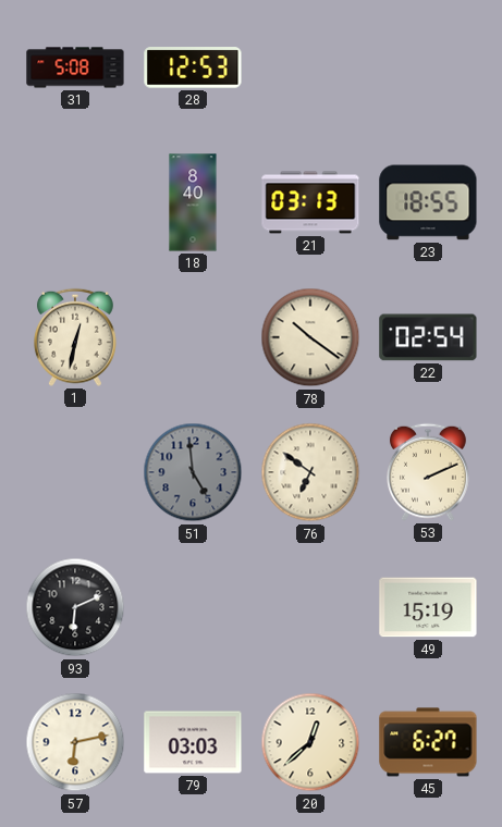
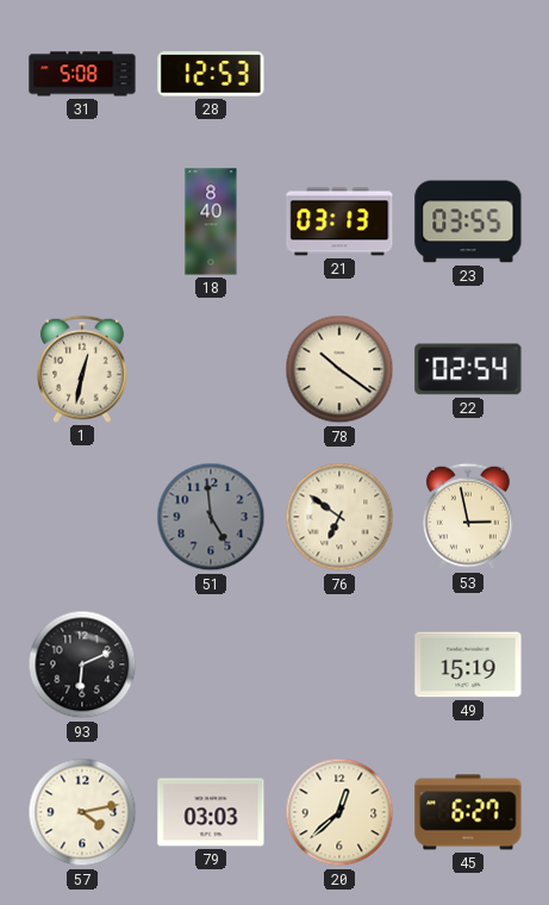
23: 18:55 -> 03:55
53: 2:11 -> 2:58
57: 6:13 -> 4:13
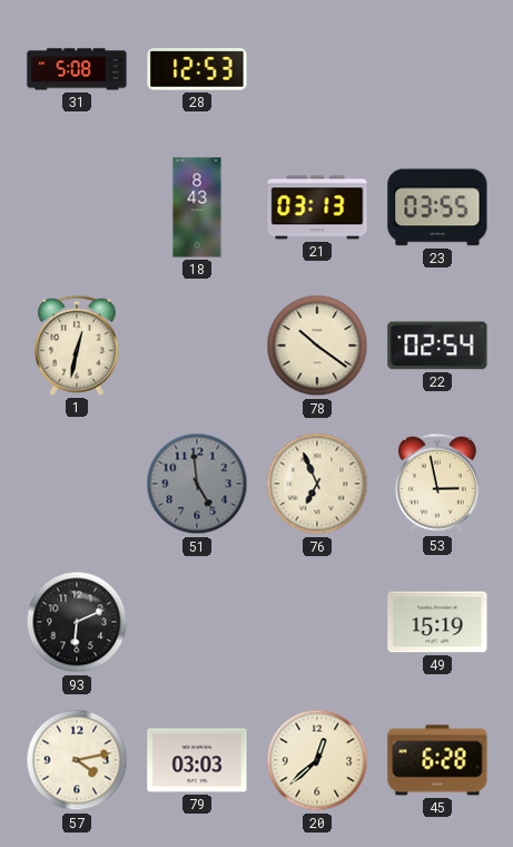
18: 8:40 -> 8:43
76: 6:51 -> 6:56
45: 6:27 -> 6:28
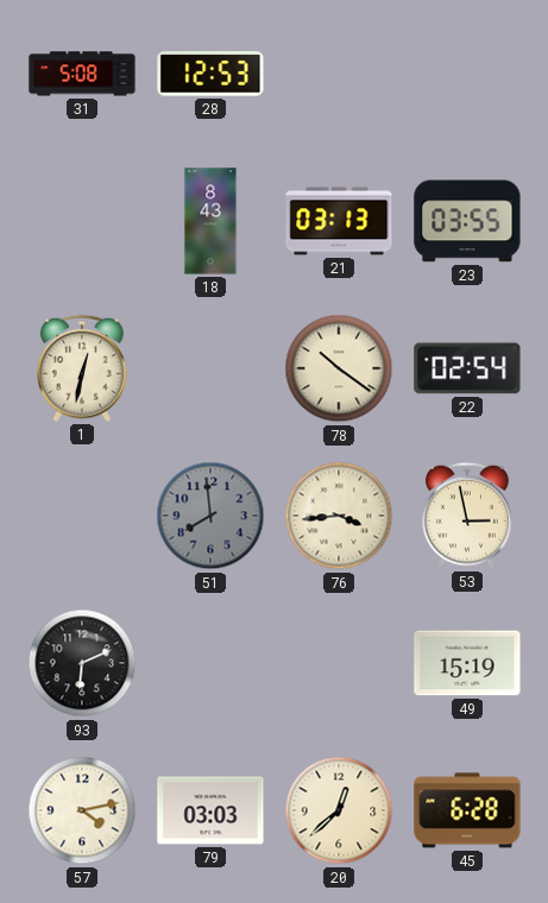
51: 4:59 -> 7:59
76: 6:56 -> 3:44
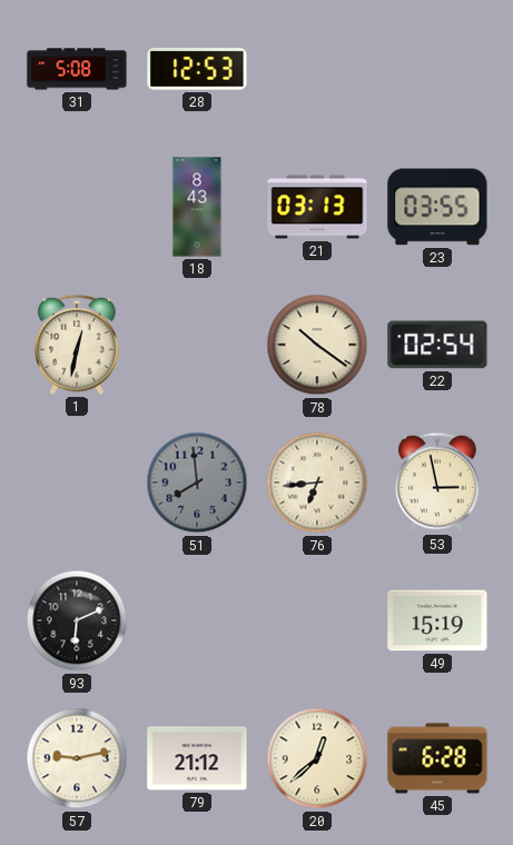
76: 3:44 -> 6:44
57: 4:13 -> 9:13
79: 03:03 -> 21:12
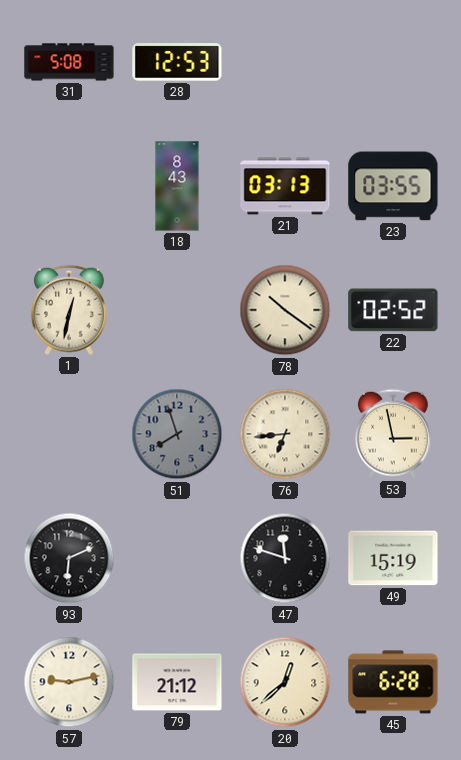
22: 02:54 -> 02:52
51: 7:59 -> 7:57
47: none -> 11:48
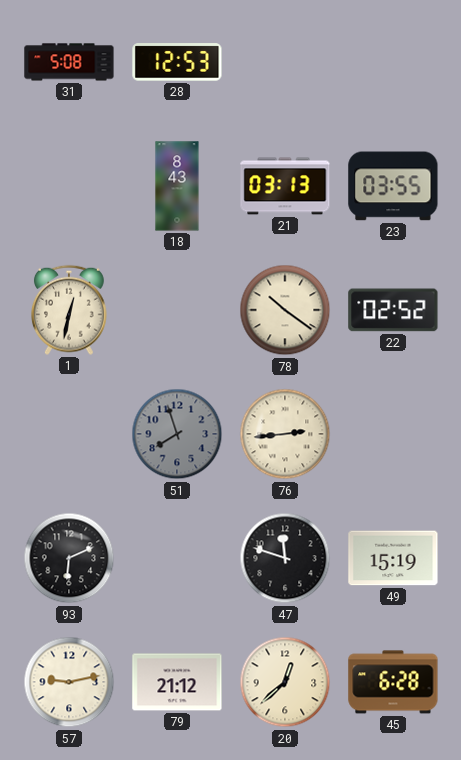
76: 6:44 -> 2:44
53: 2:58 -> none
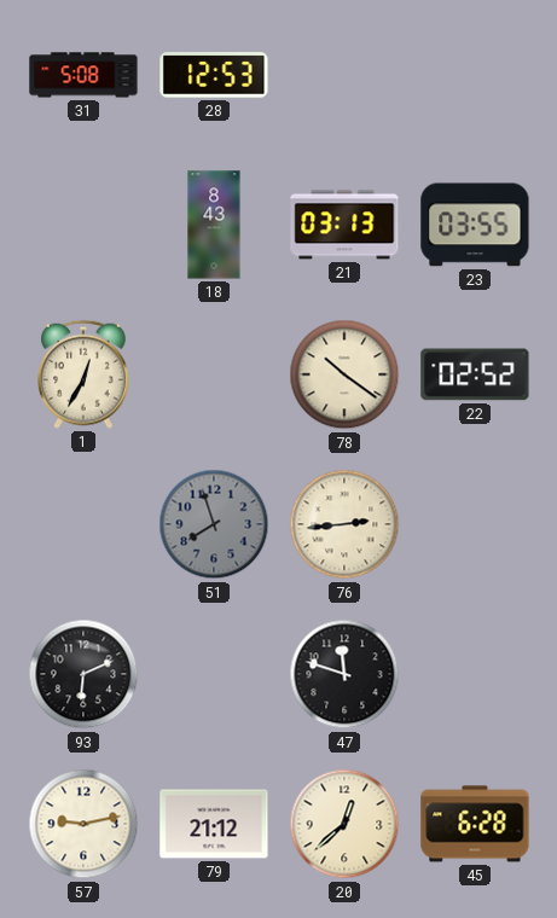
1: 12:32 -> 12:35
49: 15:19 -> none
